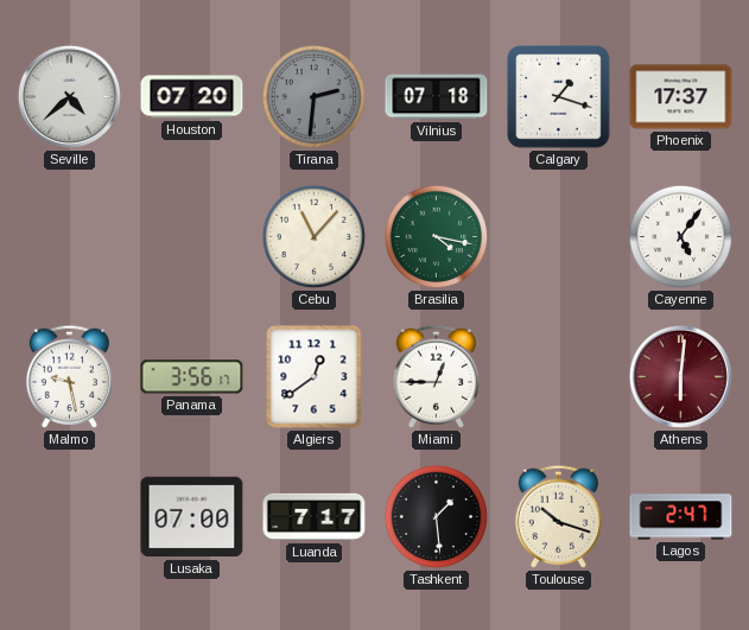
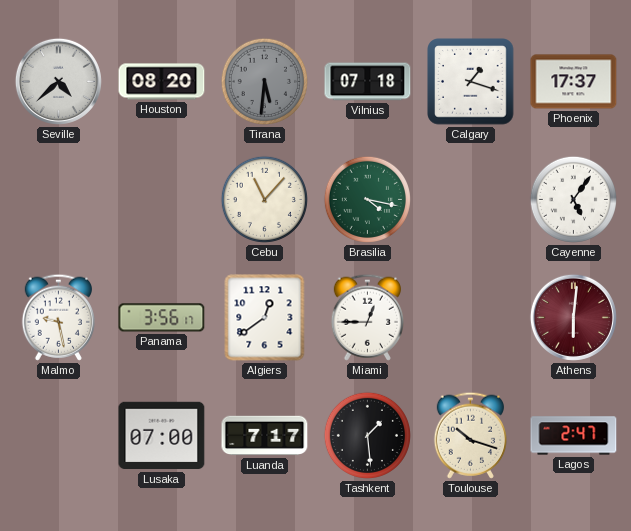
Houston: 07:20 -> 08:20
Tirana: 2:31 -> 5:31
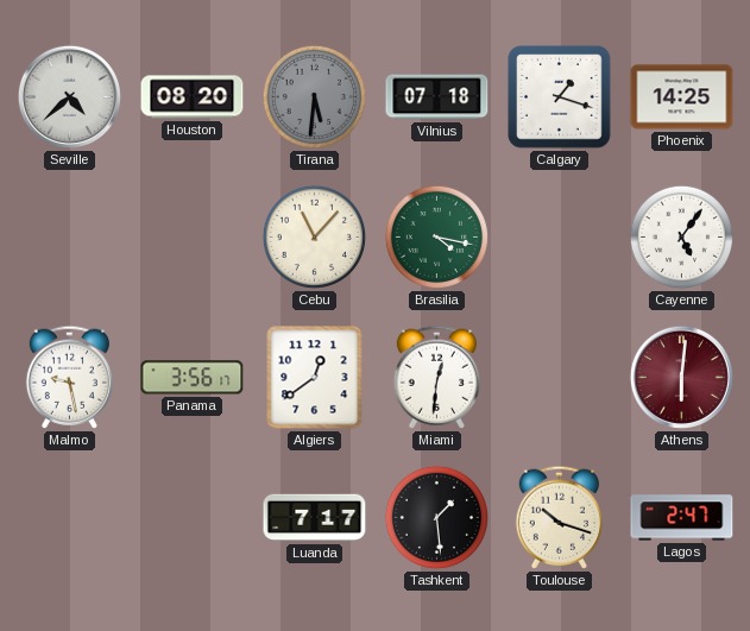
Phoenix: 17:37 -> 14:25
Miami: 12:45 -> 12:31
Lusaka: 07:00 -> none
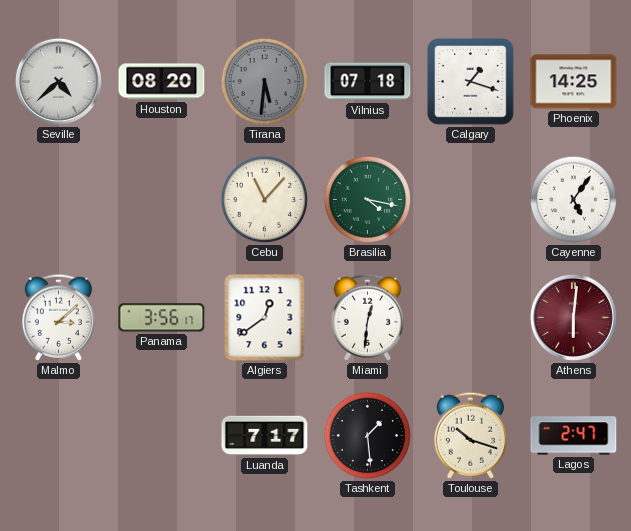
Malmo: 9:28 -> 3:08
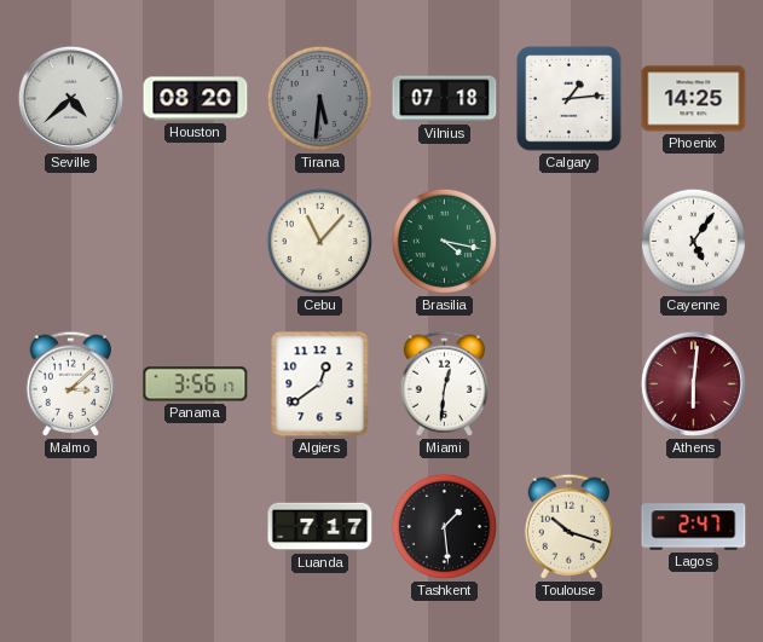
Calgary: 1:18 -> 1:14
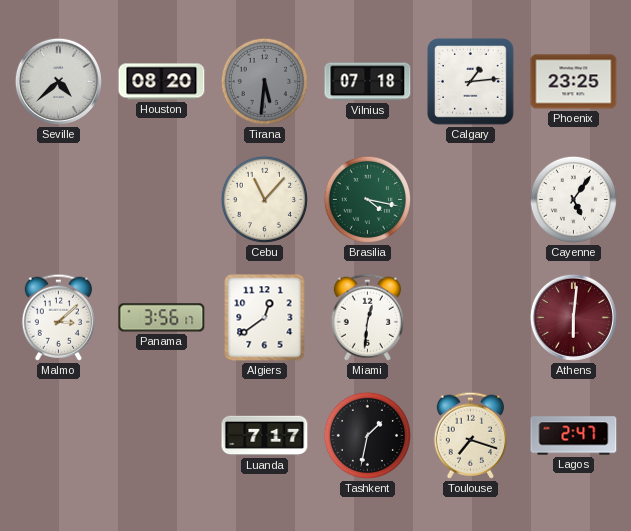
Phoenix: 14:25 -> 23:25
Tashkent: 1:29 -> 1:32
Toulouse: 10:18 -> 7:18
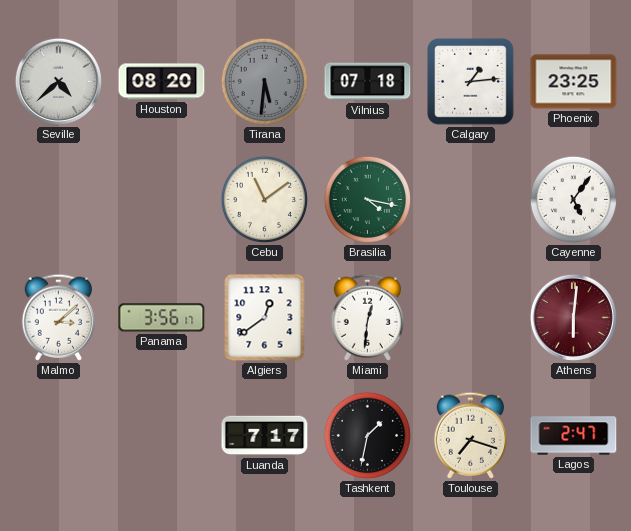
Cebu: 11:07 -> 11:09
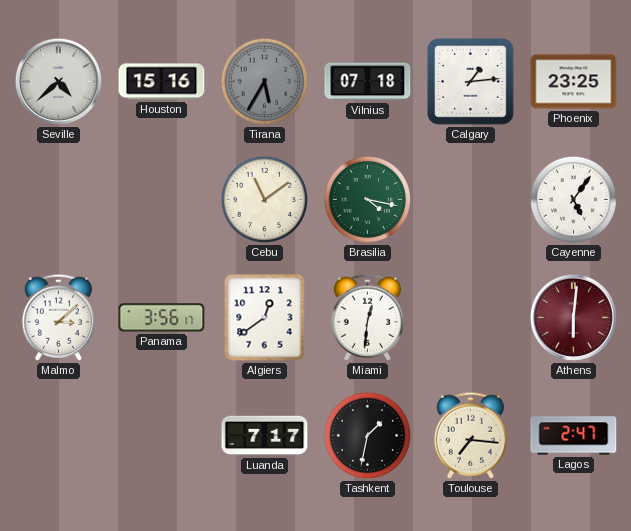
Houston: 08:20 -> 15:16
Tirana: 5:31 -> 5:35
Toulouse: 7:18 -> 7:16
